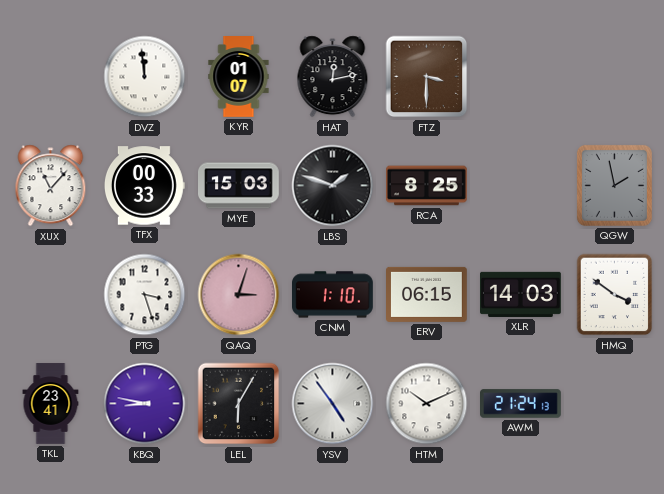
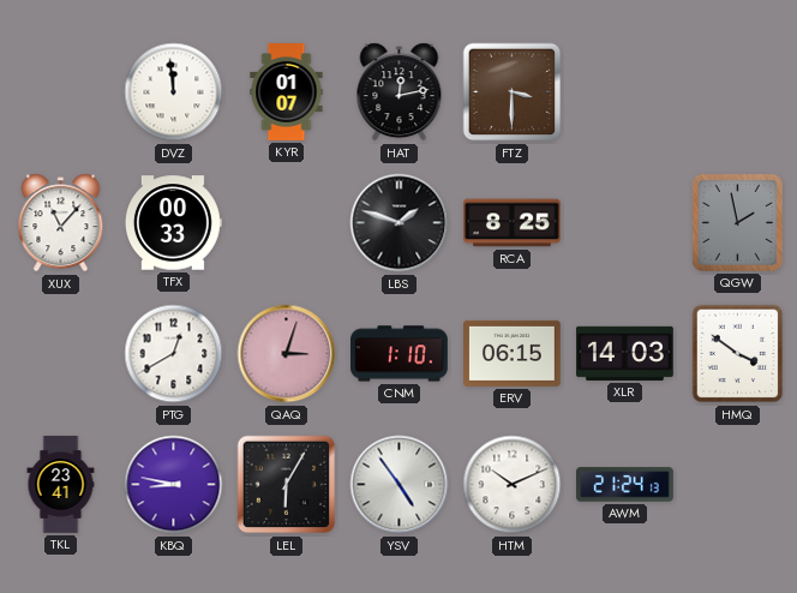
MYE: 15:03 -> none
PTG: 3:27 -> 12:40
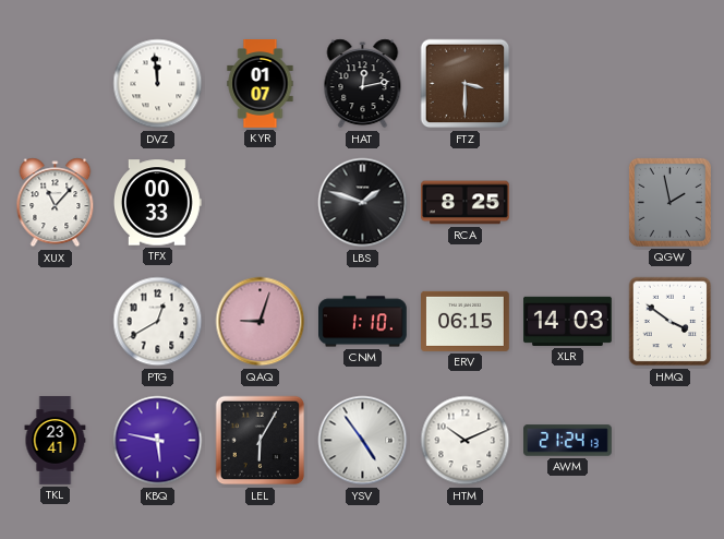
QAQ: 3:03 -> 9:03
KBQ: 8:47 -> 5:47
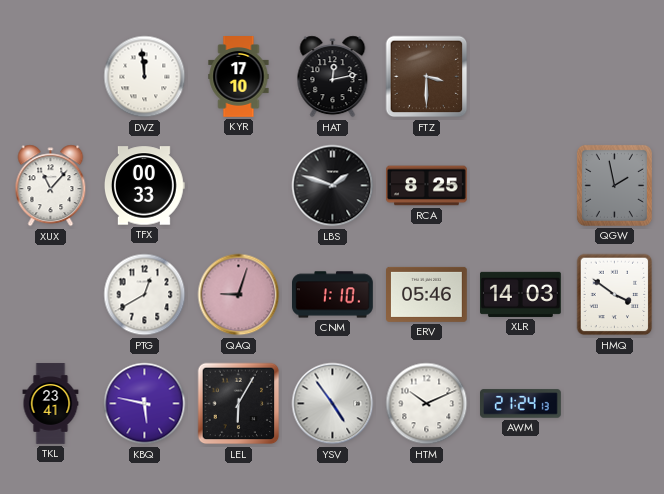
KYR: 01:07 -> 17:10
ERV: 06:15 -> 05:46
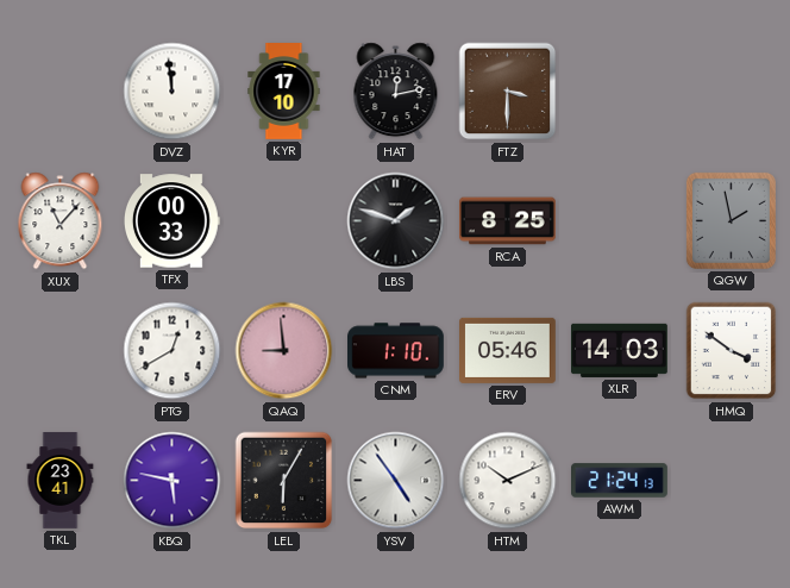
QAQ: 9:03 -> 8:59
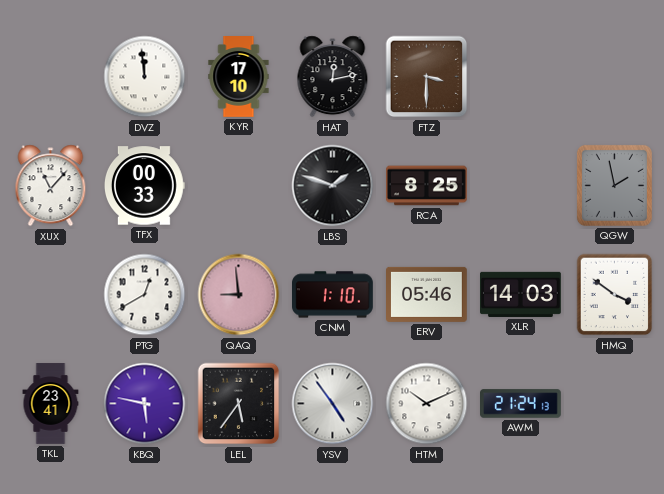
LEL: 6:05 -> 5:36
